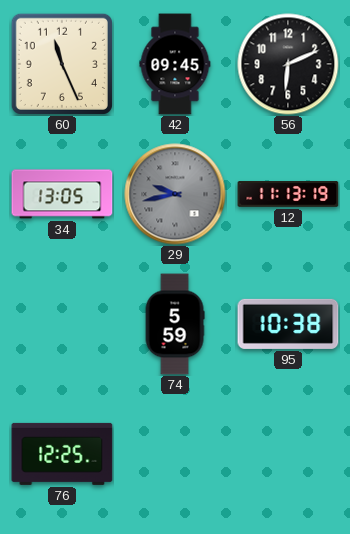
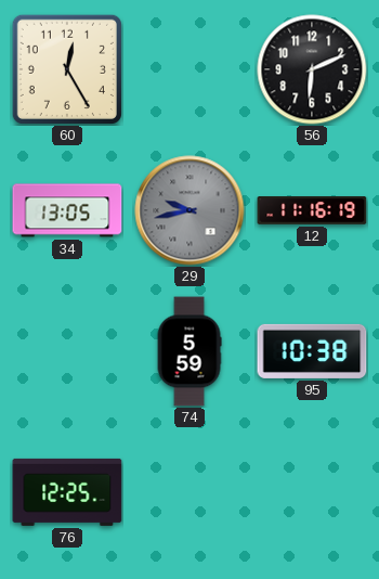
60: 11:26 -> 12:25
42: 09:45 -> none
12: 11:13 -> 11:16
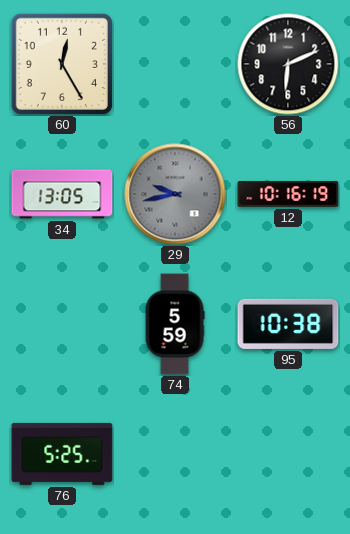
12: 11:16 -> 10:16
76: 12:25 -> 5:25
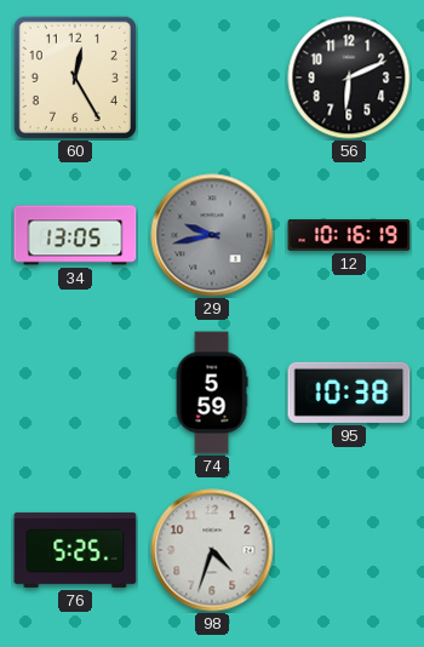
98: none -> 4:33
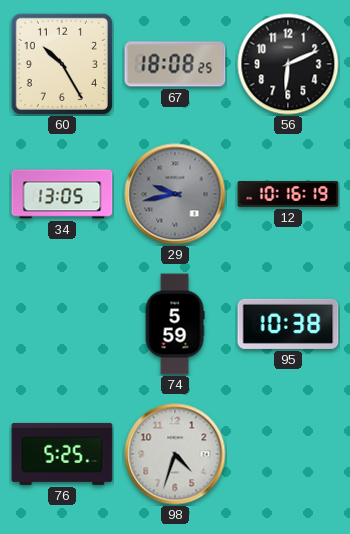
60: 12:25 -> 10:25
67: none -> 18:08
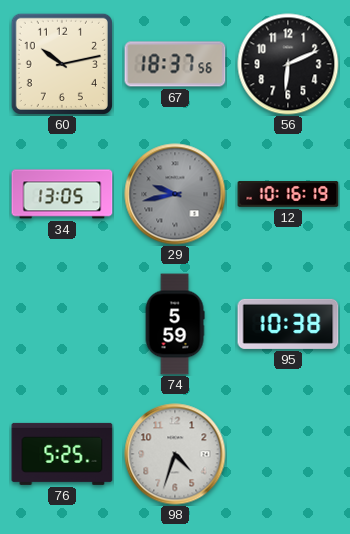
60: 10:25 -> 10:13
67: 18:08 -> 18:37
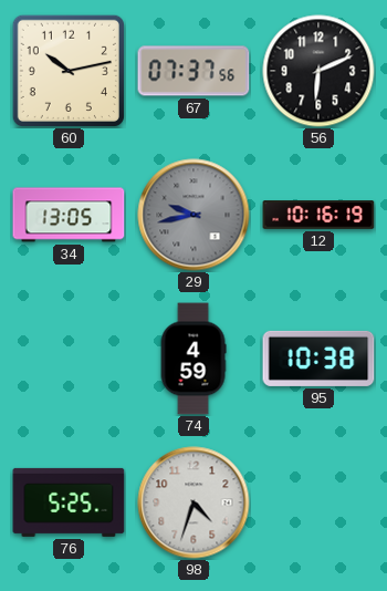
67: 18:37 -> 07:37
74: 5:59 -> 4:59
